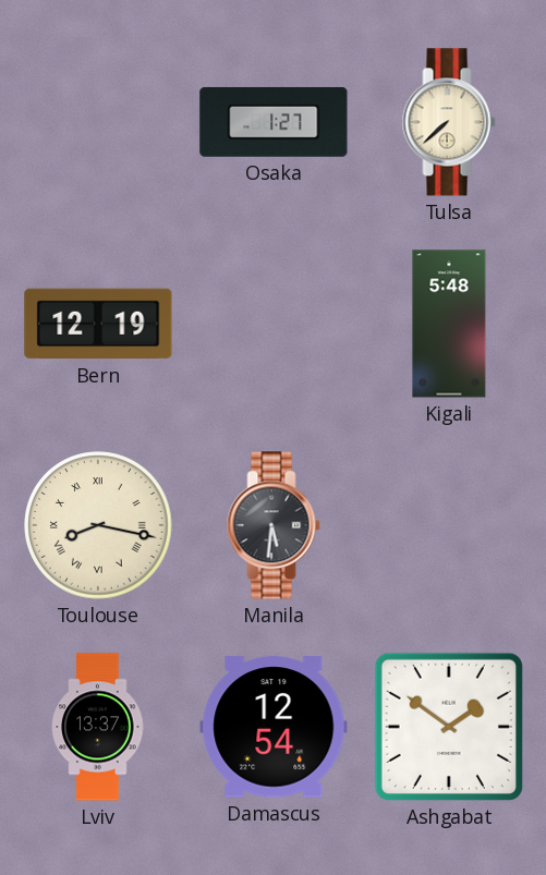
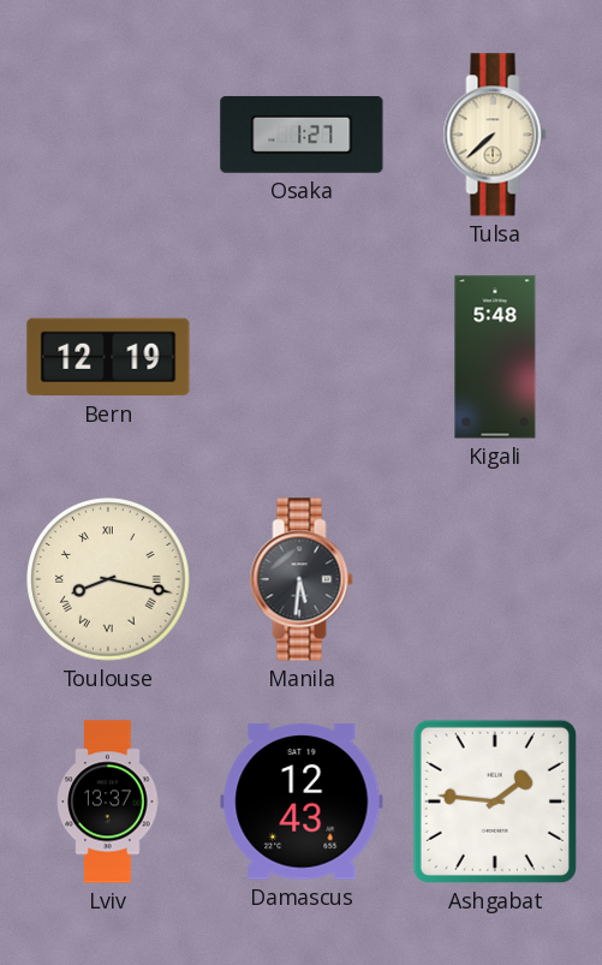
Damascus: 12:54 -> 12:43
Ashgabat: 1:51 -> 1:46
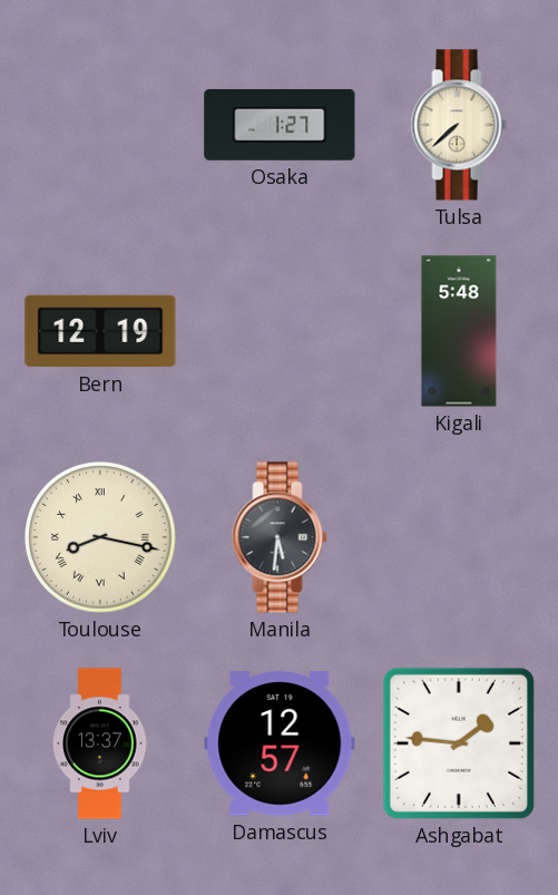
Damascus: 12:43 -> 12:57
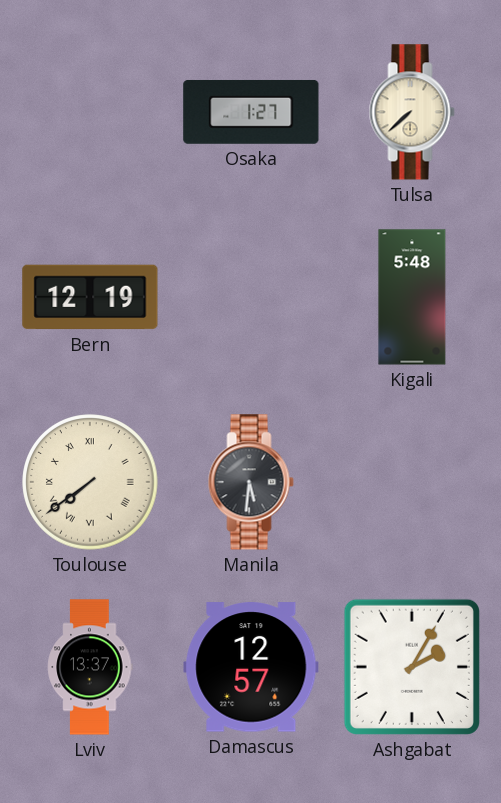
Toulouse: 8:17 -> 7:39
Ashgabat: 1:46 -> 2:05
